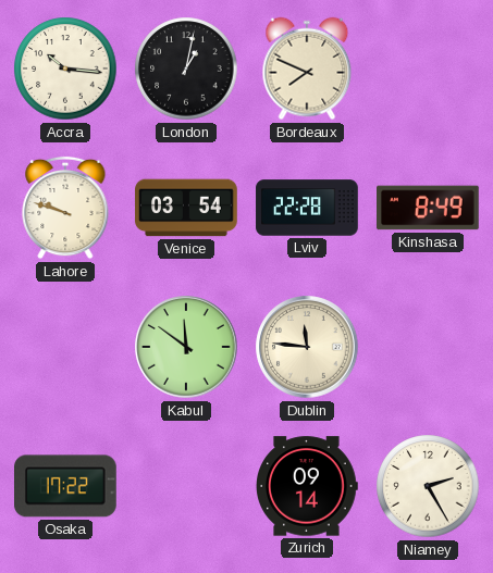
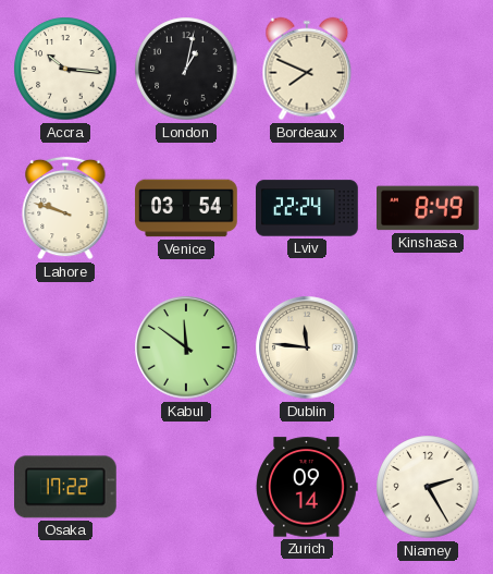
Lviv: 22:28 -> 22:24
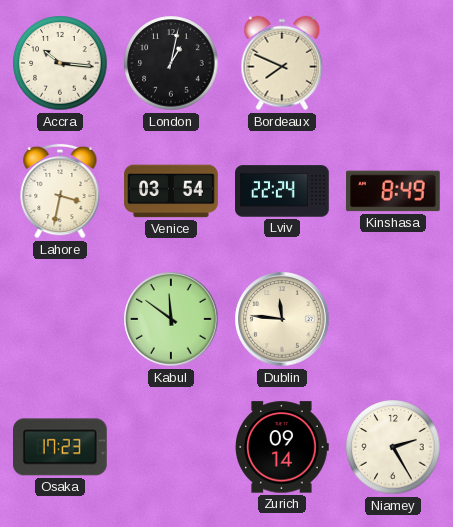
Lahore: 9:48 -> 3:32
Osaka: 17:22 -> 17:23
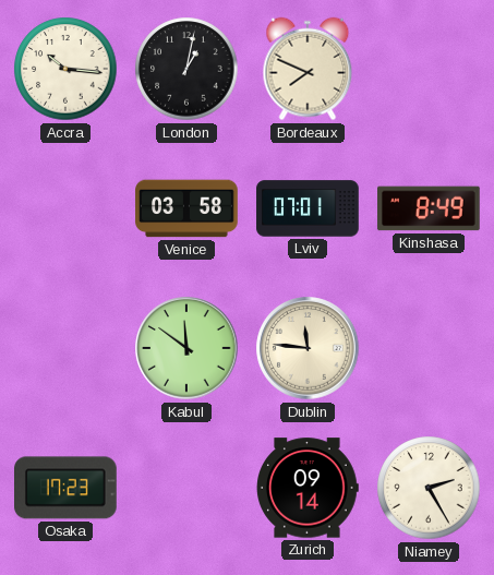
Lahore: 3:32 -> none
Venice: 03:54 -> 03:58
Lviv: 22:24 -> 07:01
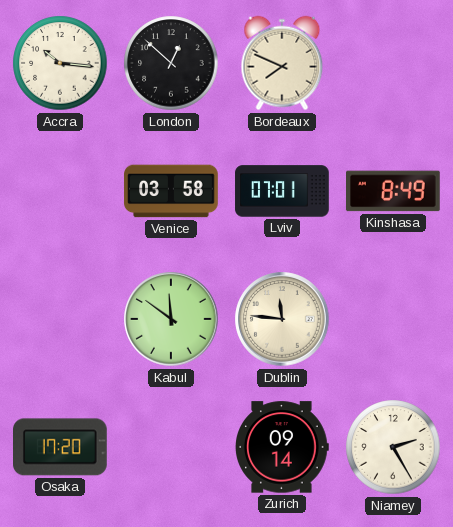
London: 1:02 -> 12:52
Osaka: 17:23 -> 17:20
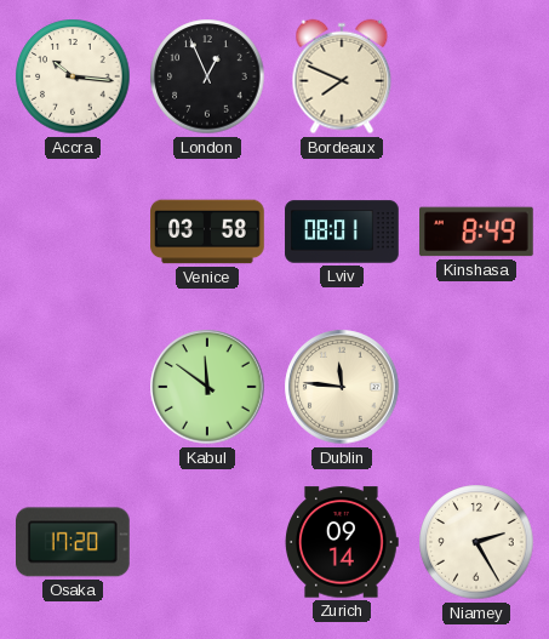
London: 12:52 -> 12:56
Lviv: 07:01 -> 08:01
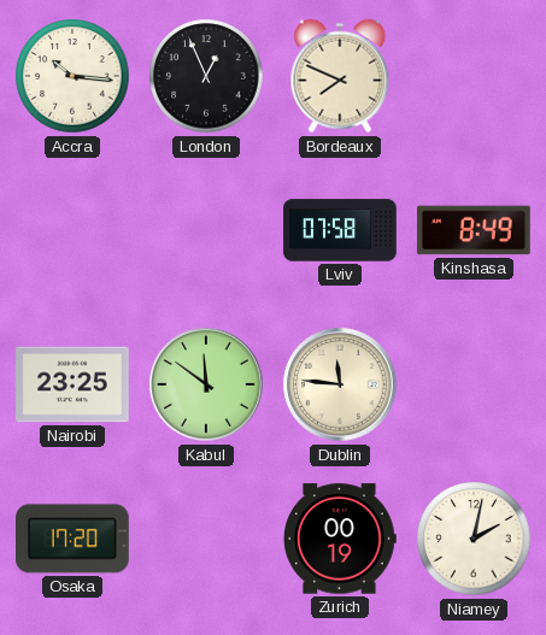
Venice: 03:58 -> none
Lviv: 08:01 -> 07:58
Nairobi: none -> 23:25
Zurich: 09:14 -> 00:19
Niamey: 2:25 -> 2:02
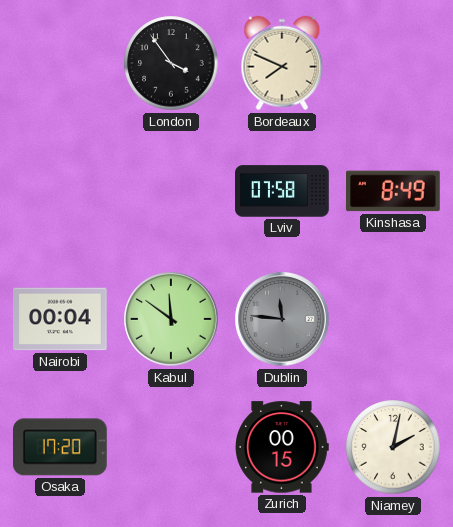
Accra: 10:16 -> none
London: 12:56 -> 3:54
Nairobi: 23:25 -> 00:04
Dublin dial: cream -> grey
Zurich: 00:19 -> 00:15
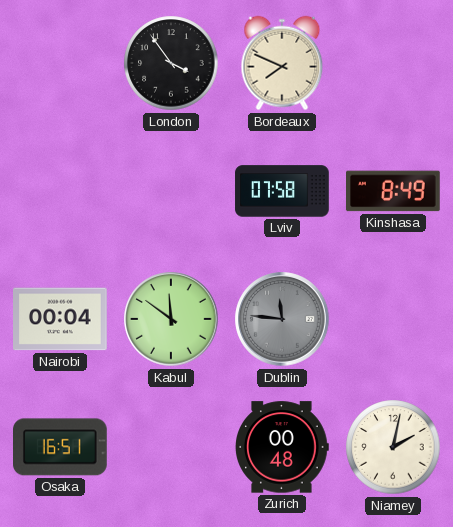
Osaka: 17:20 -> 16:51
Zurich: 00:15 -> 00:48
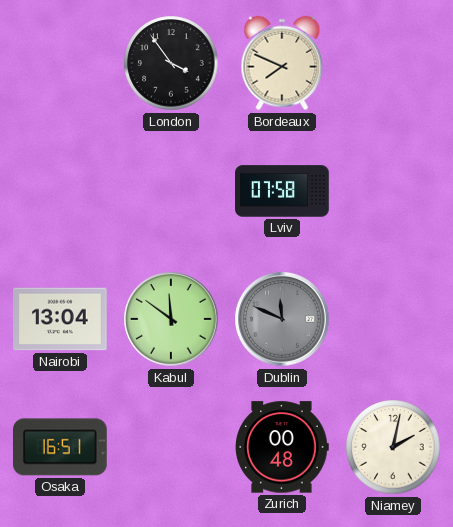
Kinshasa: 8:49 -> none
Nairobi: 00:04 -> 13:04
Dublin: 11:46 -> 11:49
